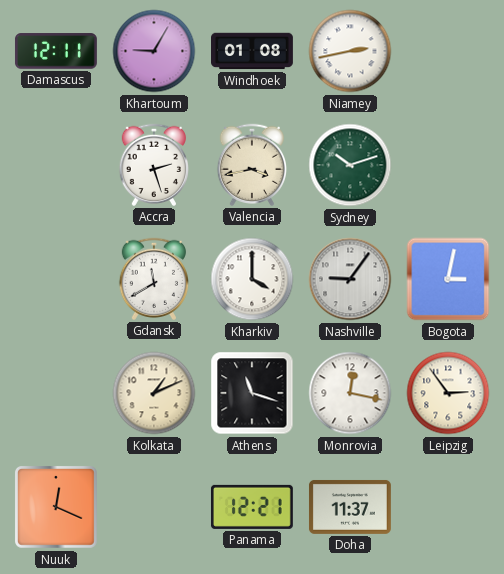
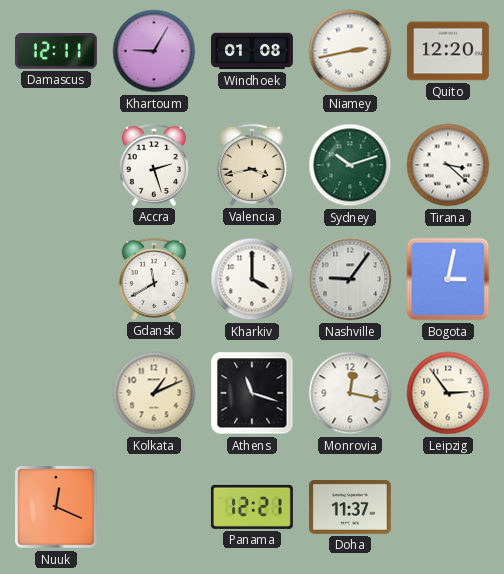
Quito: none -> 12:20
Tirana: none -> 3:22
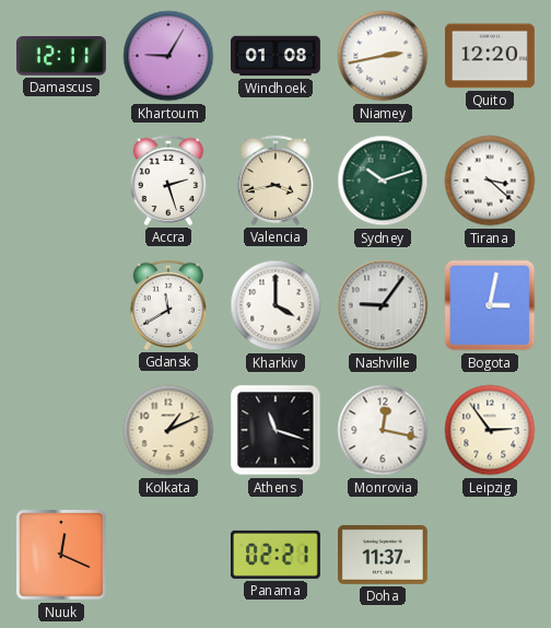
Panama: 12:21 -> 02:21
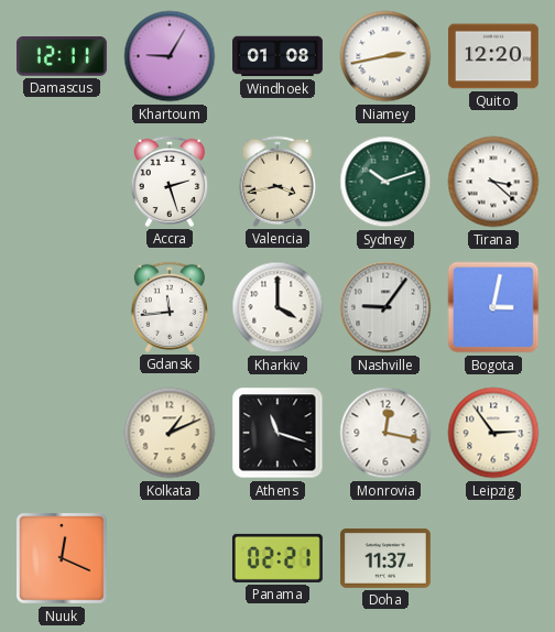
Gdansk: 11:40 -> 11:44
